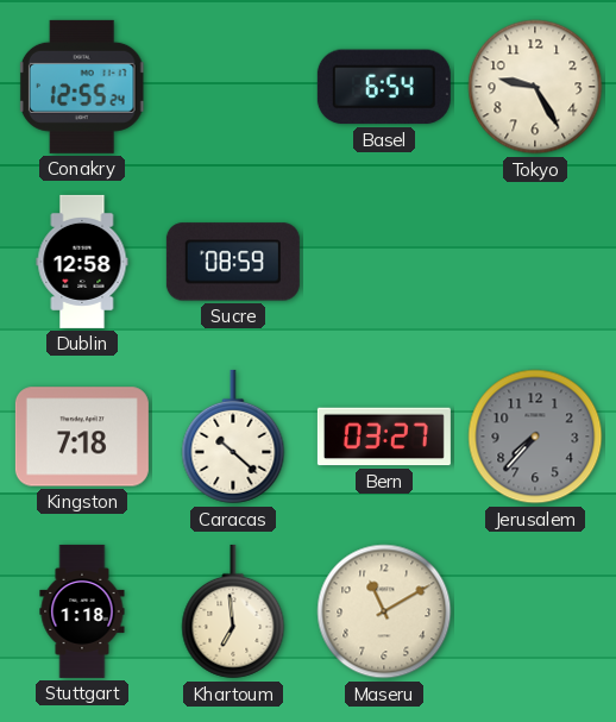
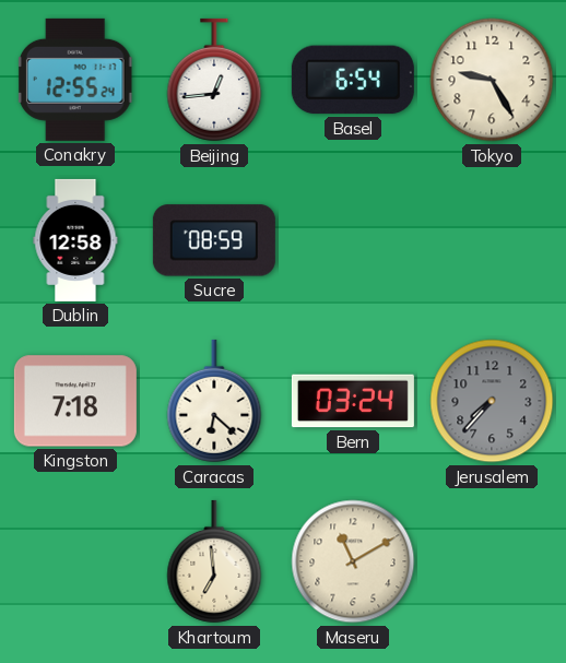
Beijing: none -> 12:44
Caracas: 10:22 -> 6:22
Bern: 03:27 -> 03:24
Stuttgart: 1:18 -> none
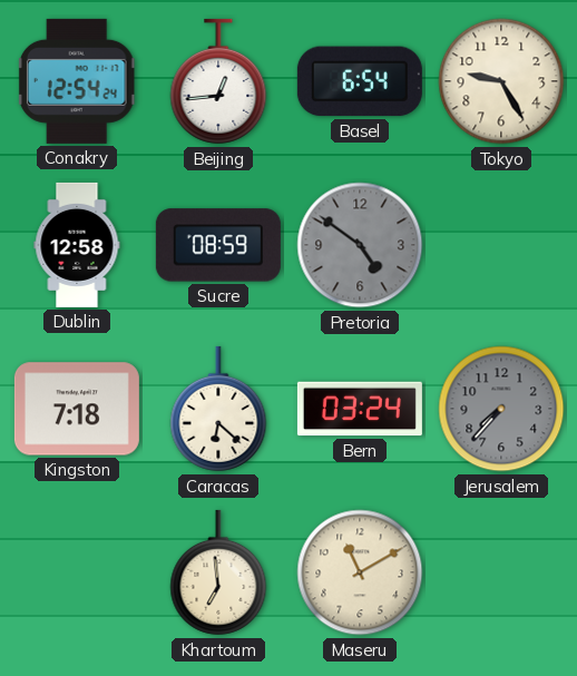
Conakry: 12:55 -> 12:54
Pretoria: none -> 4:51
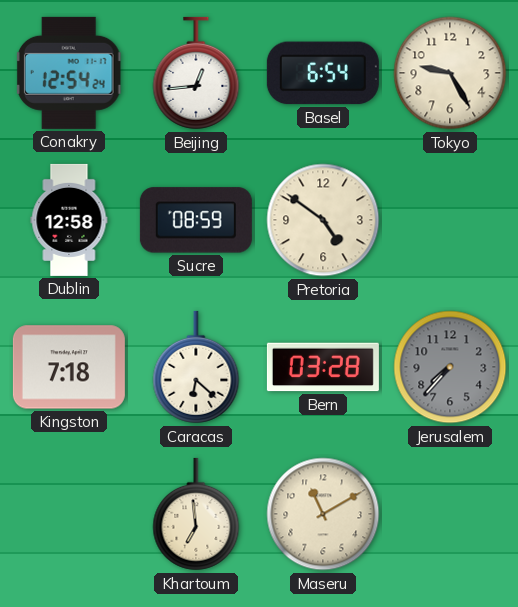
Pretoria dial: grey -> cream
Bern: 03:24 -> 03:28
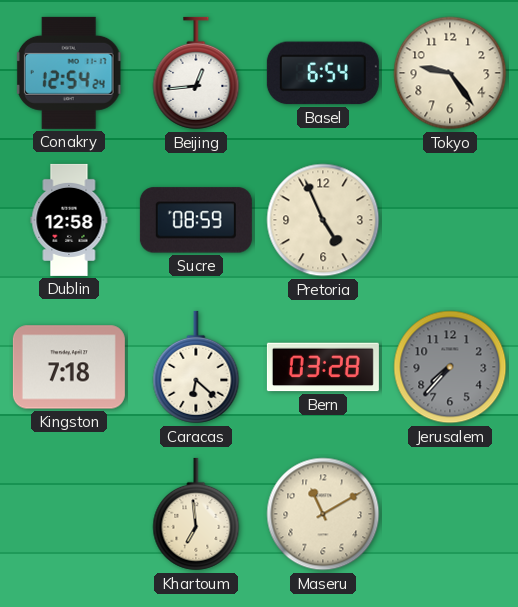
Tokyo: 9:25 -> 9:24
Pretoria: 4:51 -> 4:56
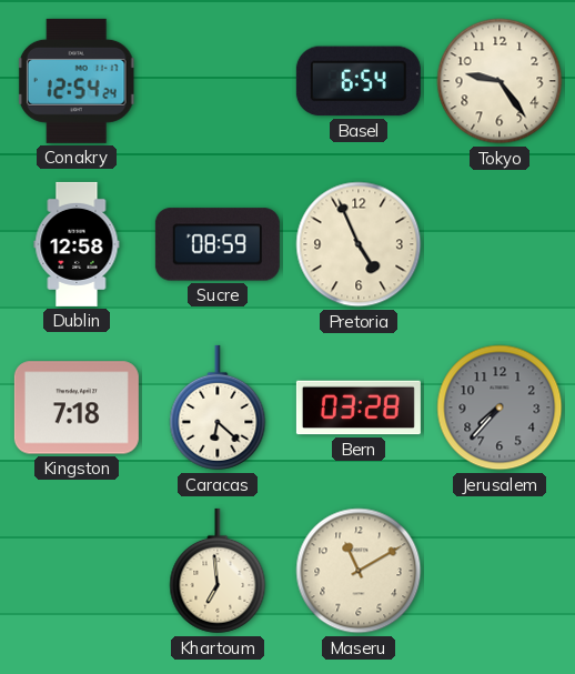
Beijing: 12:44 -> none
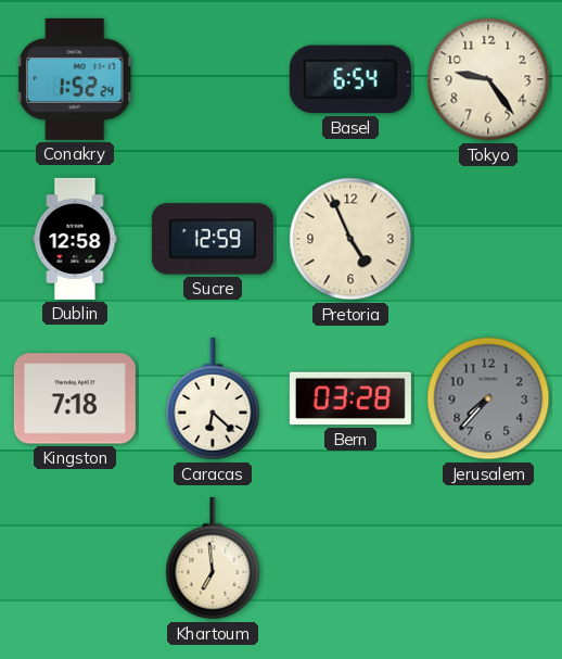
Conakry: 12:54 -> 1:52
Sucre: 08:59 -> 12:59
Maseru: 11:10 -> none
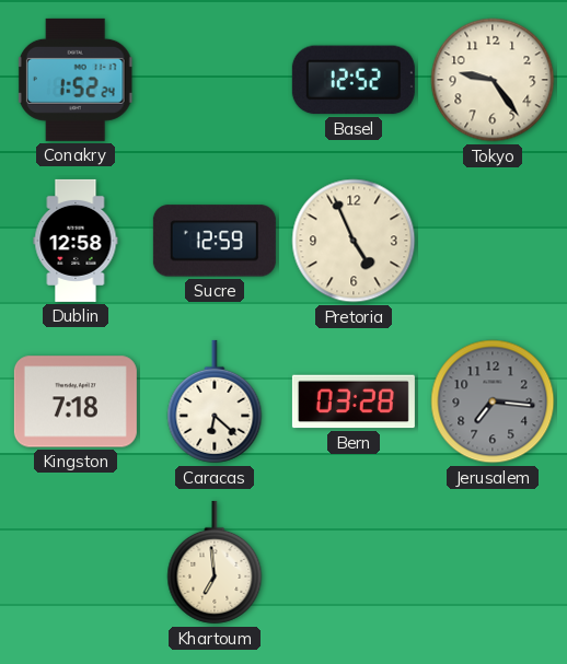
Basel: 6:54 -> 12:52
Jerusalem: 7:37 -> 7:16
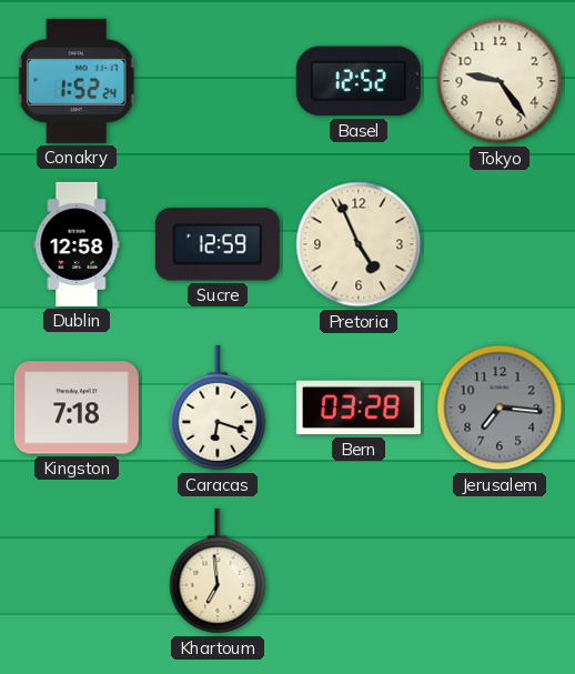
Caracas: 6:22 -> 6:18
